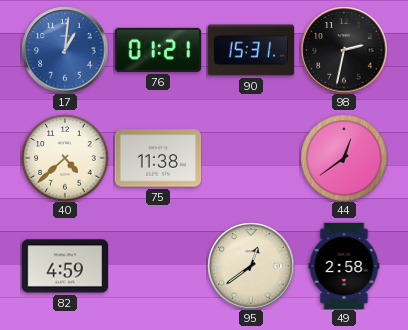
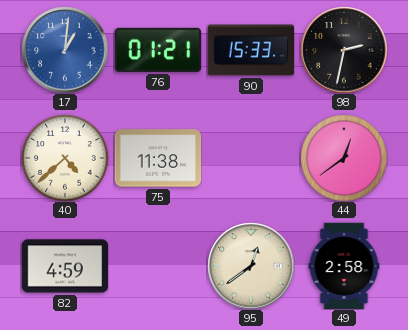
90: 15:31 -> 15:33
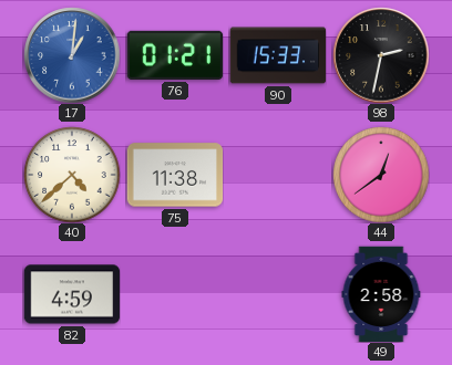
95: 12:39 -> none
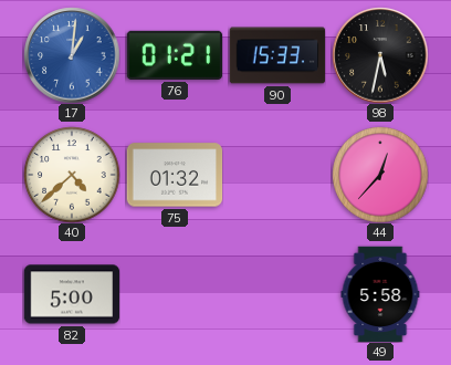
98: 2:32 -> 5:32
75: 11:38 -> 01:32
44: 12:39 -> 12:37
82: 4:59 -> 5:00
49: 2:58 -> 5:58
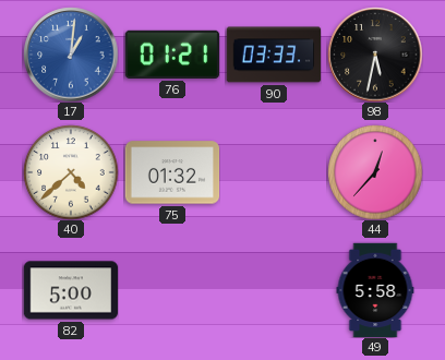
90: 15:33 -> 03:33
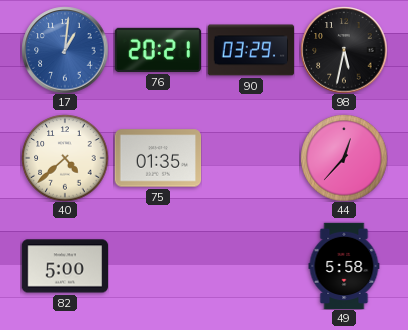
76: 01:21 -> 20:21
90: 03:33 -> 03:29
75: 01:32 -> 01:35
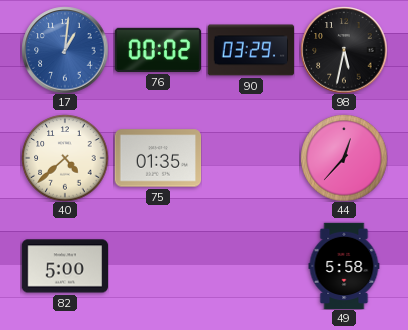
76: 20:21 -> 00:02
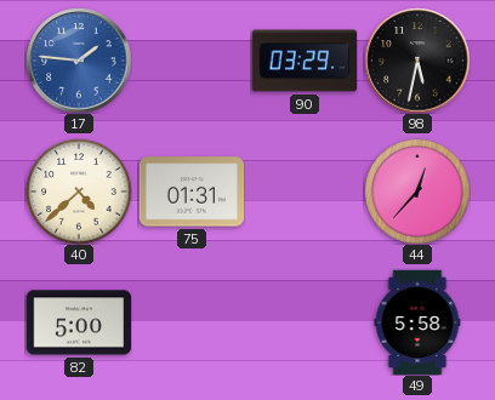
17: 1:01 -> 1:46
76: 00:02 -> none
75: 01:35 -> 01:31
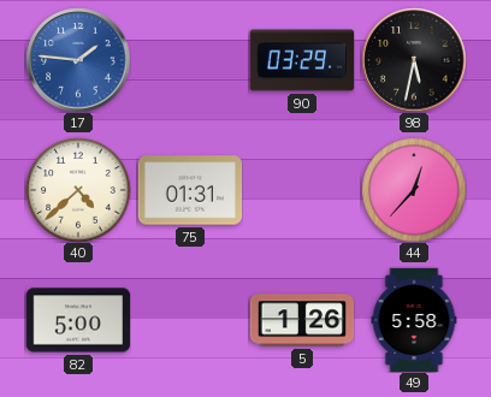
5: none -> 1:26
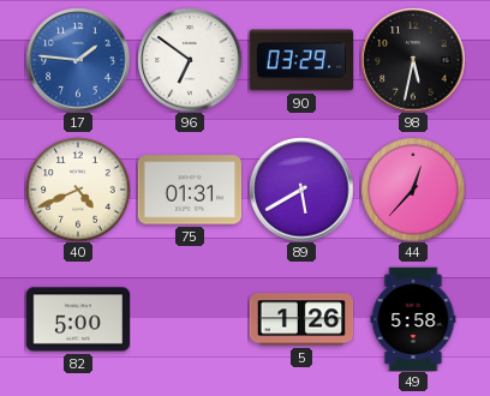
96: none -> 6:51
40: 4:38 -> 4:41
89: none -> 5:40
